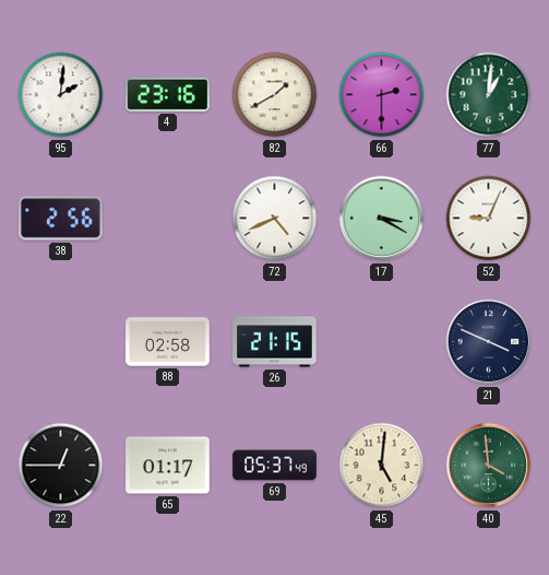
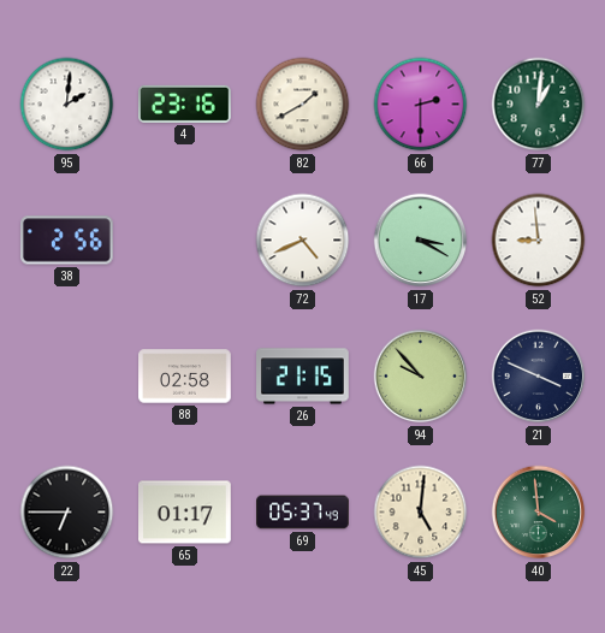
52: 9:04 -> 8:59
94: none -> 9:53
22: 12:45 -> 6:45
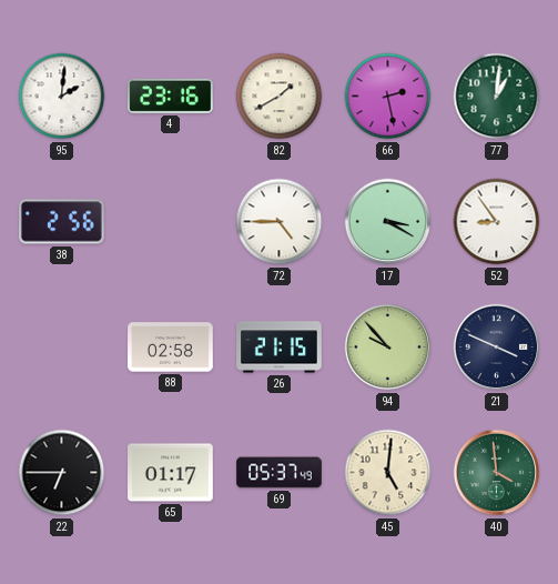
66: 2:30 -> 2:28
72: 4:41 -> 4:45
52: 8:59 -> 8:54
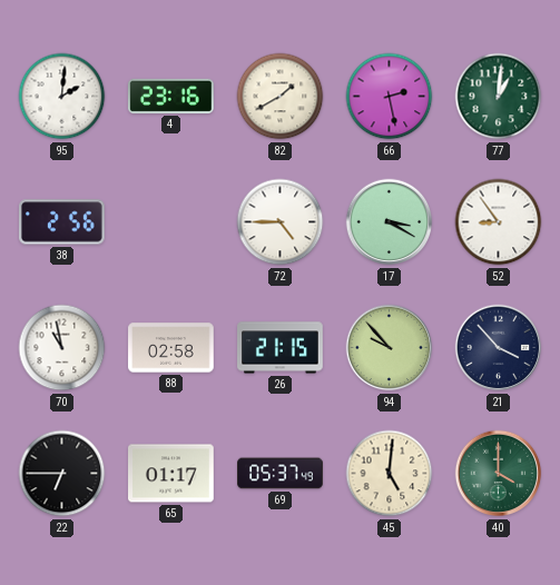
70: none -> 10:58
21: 3:49 -> 3:53
40: 3:59 -> 4:00
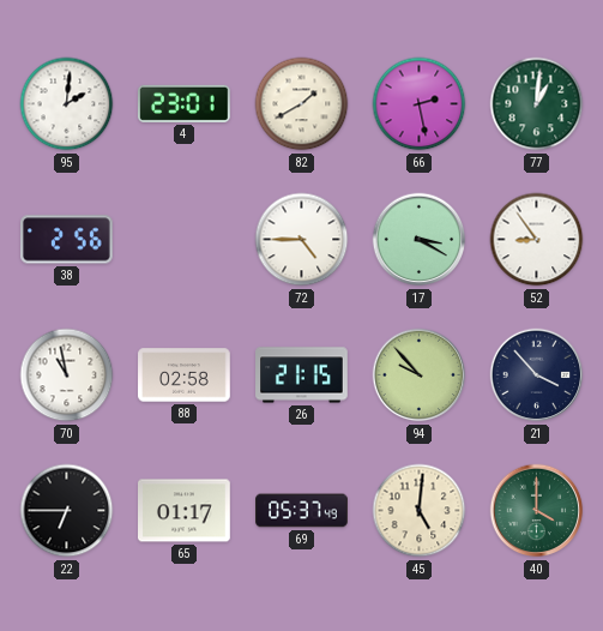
4: 23:16 -> 23:01
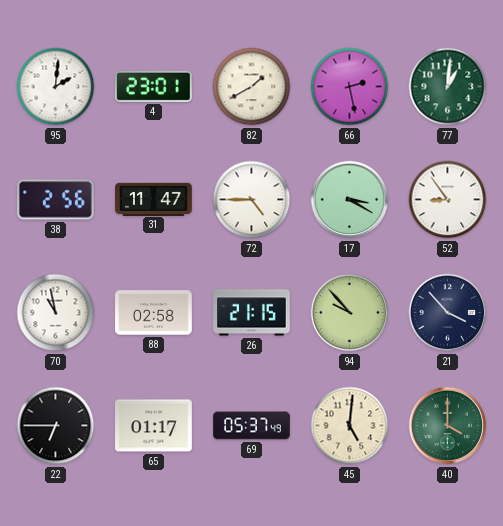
31: none -> 11:47
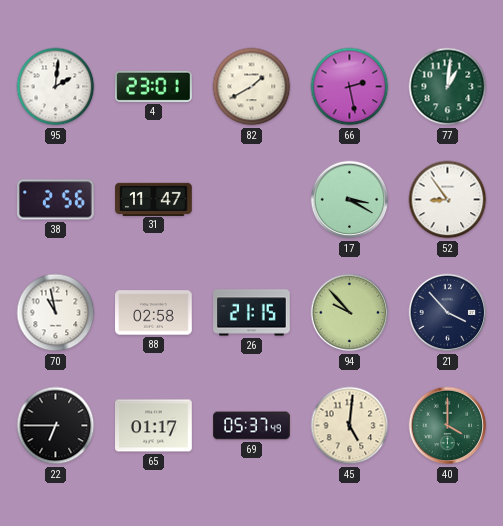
72: 4:45 -> none
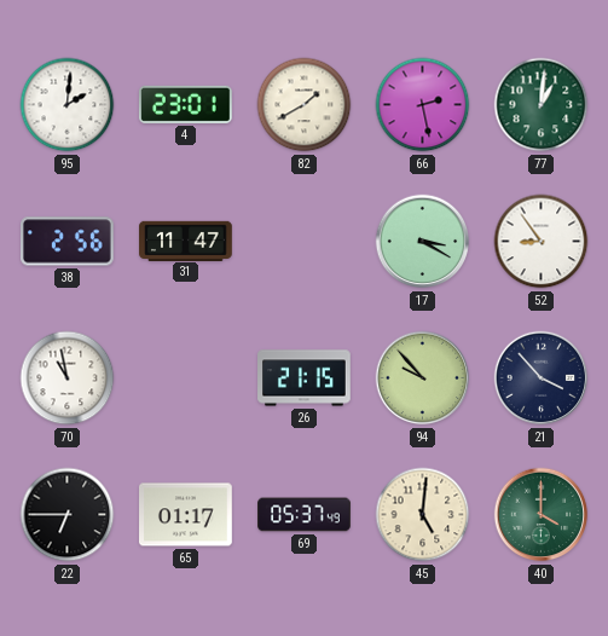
88: 02:58 -> none
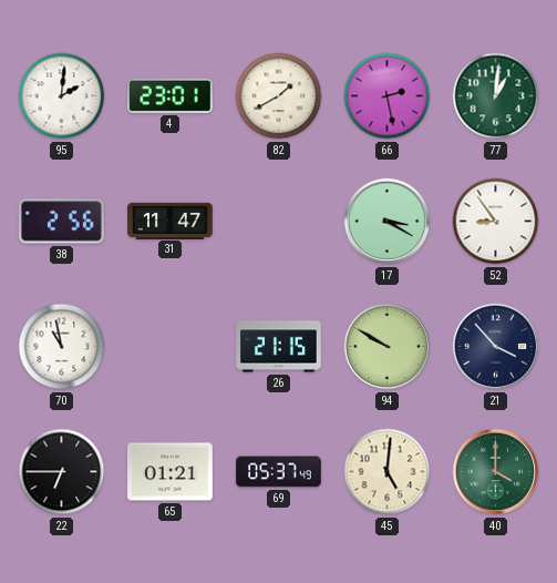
94: 9:53 -> 9:50
65: 01:17 -> 01:21
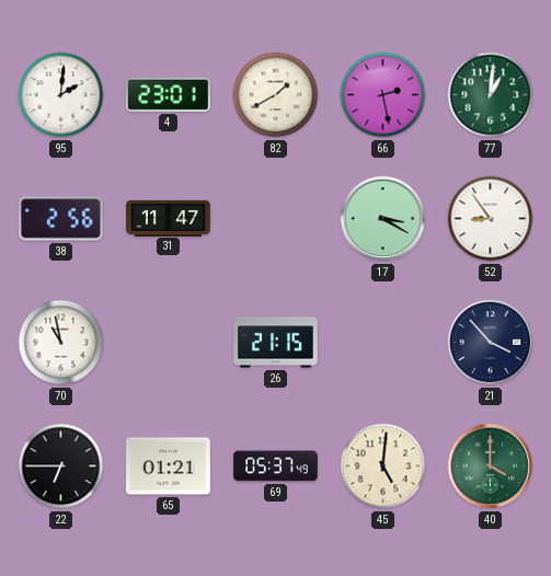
94: 9:50 -> none
